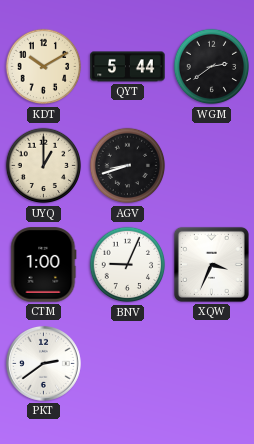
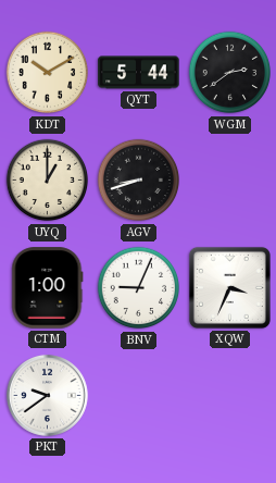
PKT: 2:39 -> 9:39
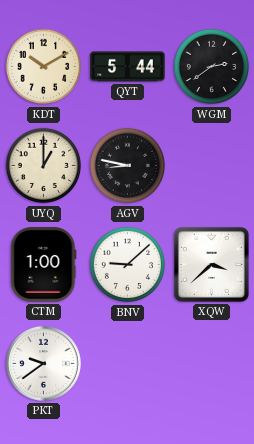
AGV: 8:42 -> 8:47
BNV: 9:04 -> 9:08
XQW: 3:34 -> 3:38
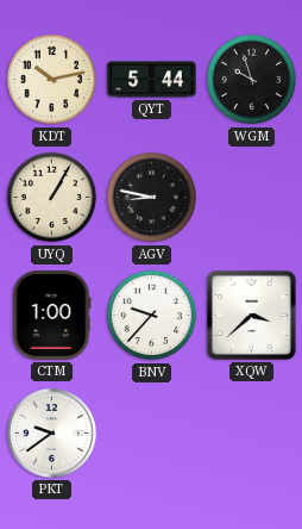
KDT: 10:10 -> 10:13
WGM: 2:39 -> 9:57
UYQ: 1:00 -> 1:05
BNV: 9:08 -> 9:37
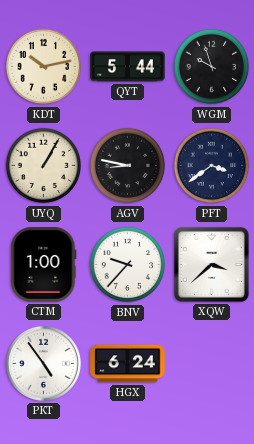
PFT: none -> 3:39
PKT: 9:39 -> 4:54
HGX: none -> 6:24
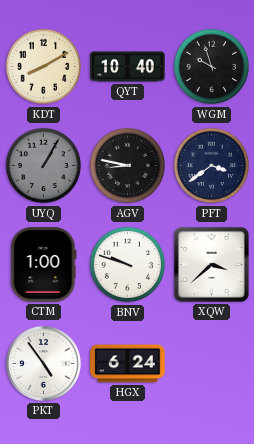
KDT: 10:13 -> 8:10
QYT: 5:44 -> 10:40
UYQ dial: cream -> grey
BNV: 9:37 -> 9:48
